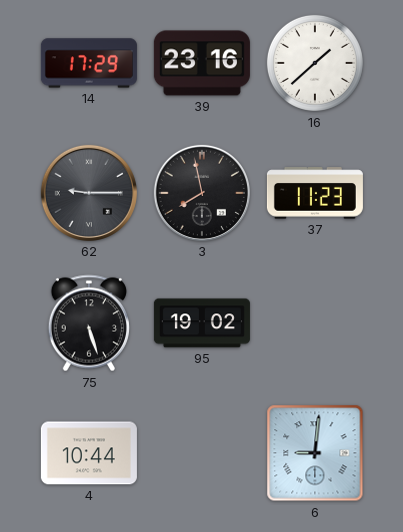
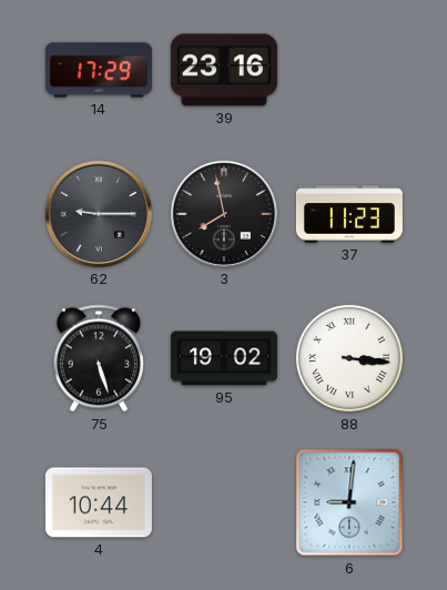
16: 1:38 -> none
88: none -> 3:16
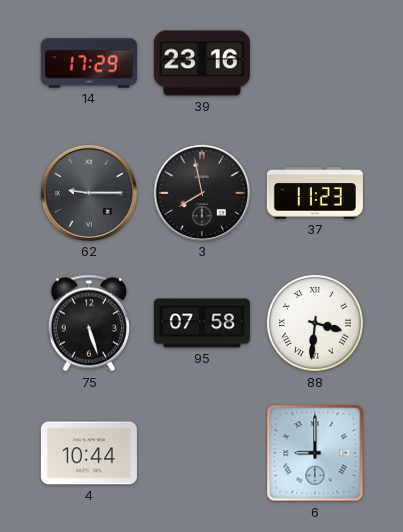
95: 19:02 -> 07:58
88: 3:16 -> 3:31
6: 9:01 -> 9:00
